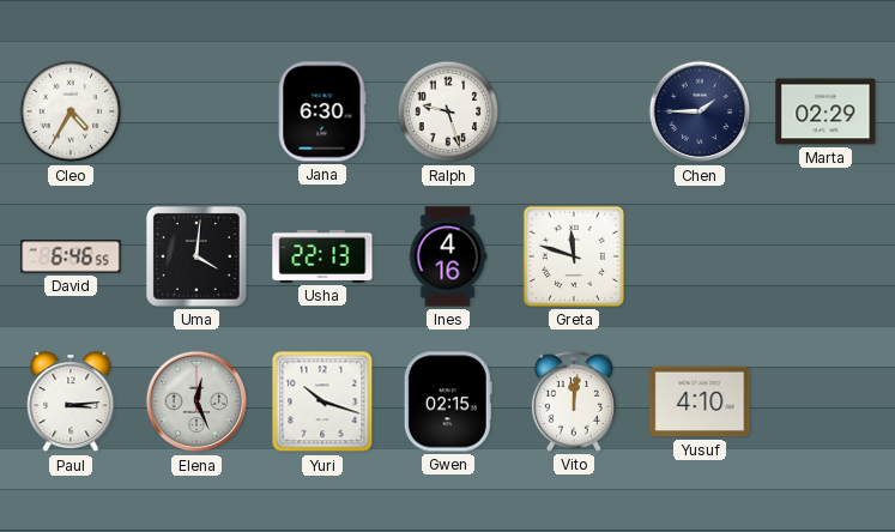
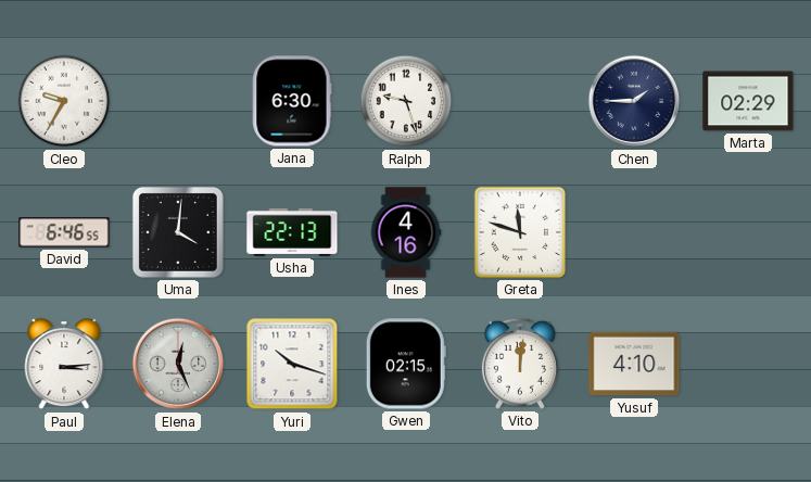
Cleo: 4:35 -> 9:35
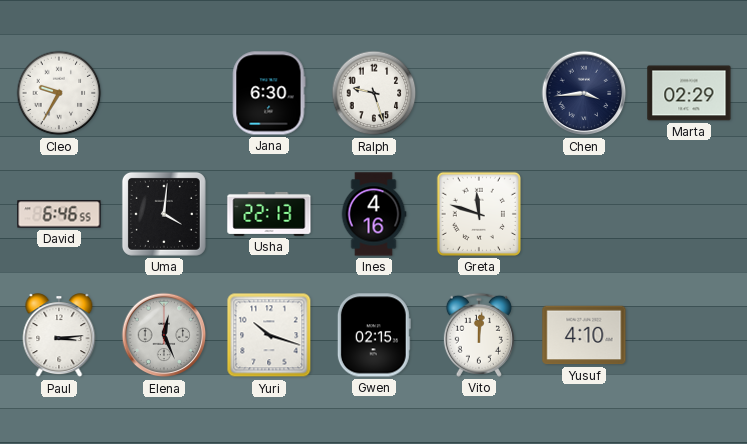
Chen: 1:45 -> 3:44
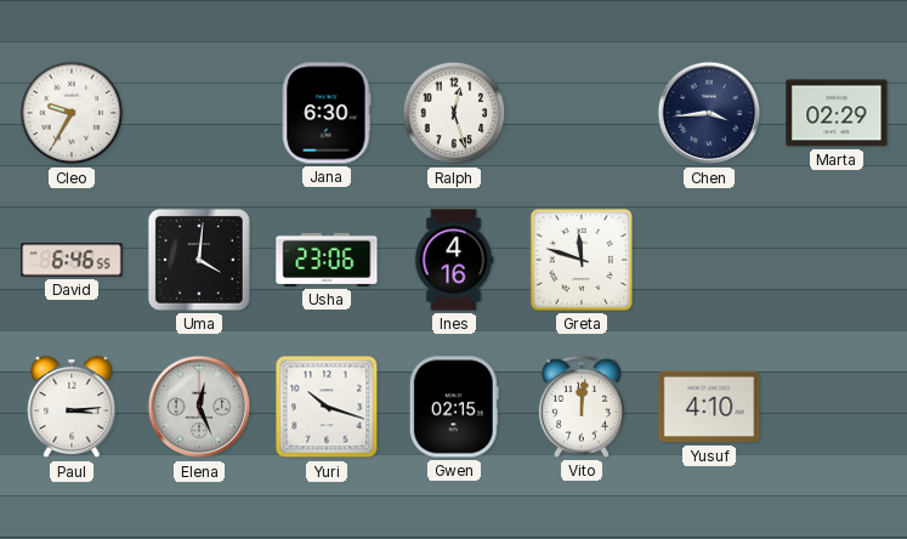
Ralph: 9:27 -> 12:27
Usha: 22:13 -> 23:06
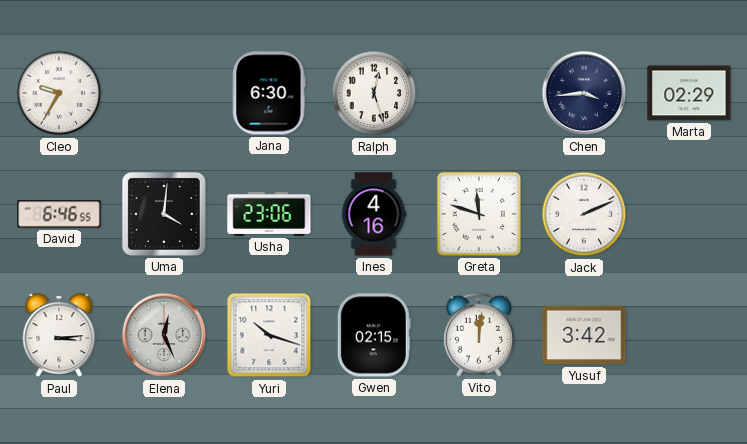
Jack: none -> 2:11
Yusuf: 4:10 -> 3:42
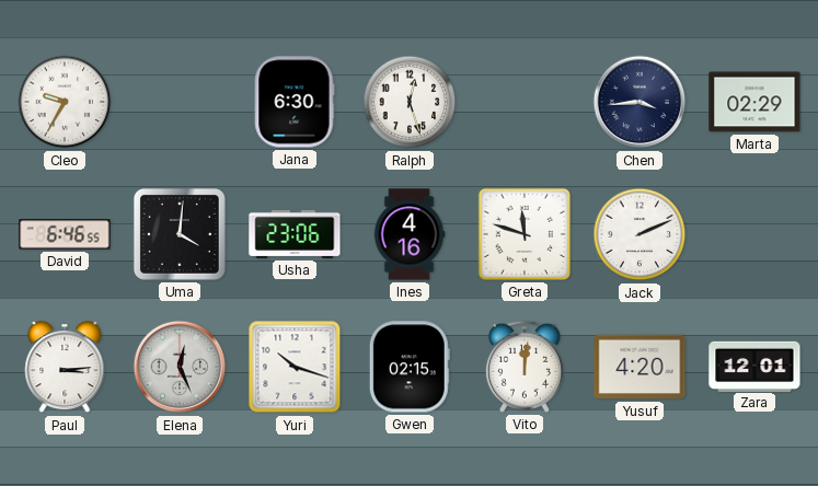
Yusuf: 3:42 -> 4:20
Zara: none -> 12:01
